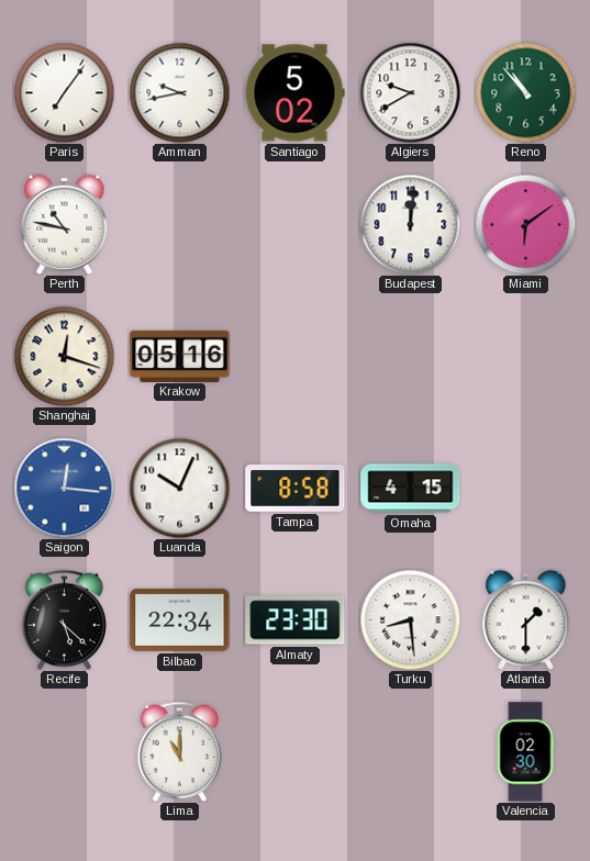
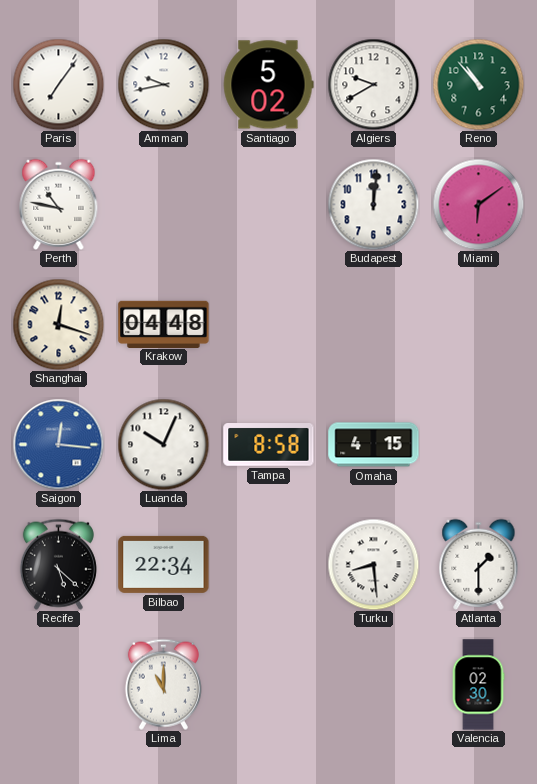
Krakow: 05:16 -> 04:48
Almaty: 23:30 -> none
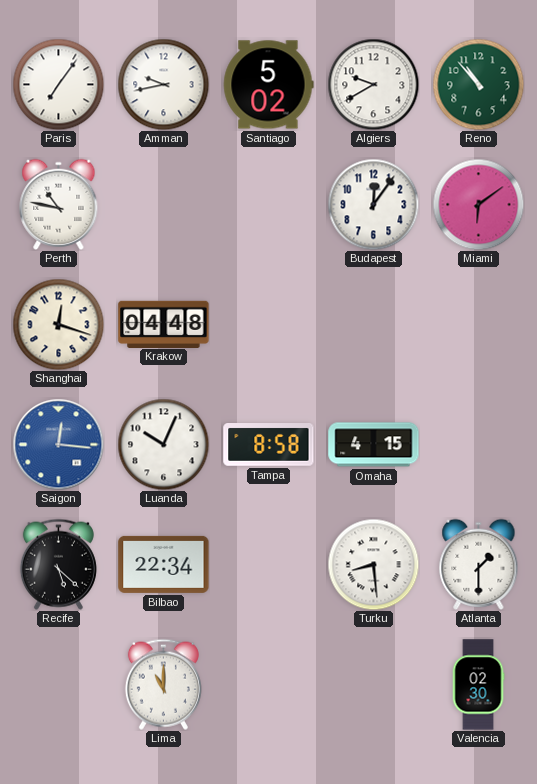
Budapest: 12:01 -> 12:06
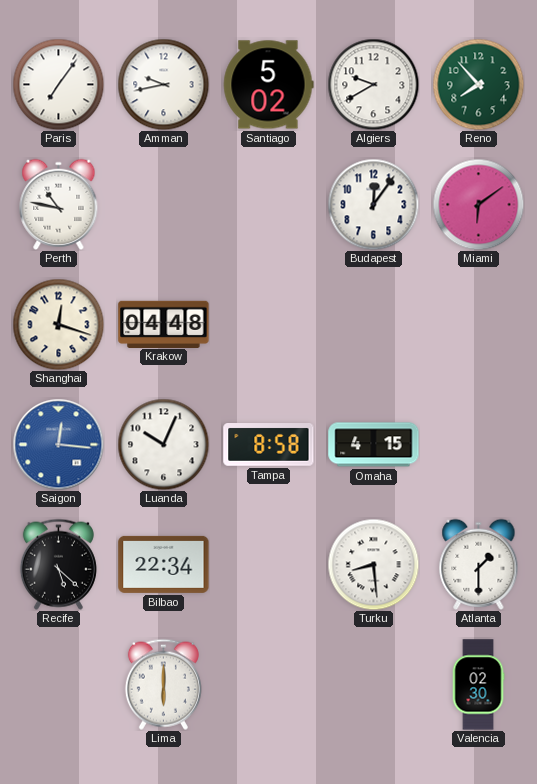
Reno: 10:53 -> 7:53
Lima: 11:00 -> 6:00
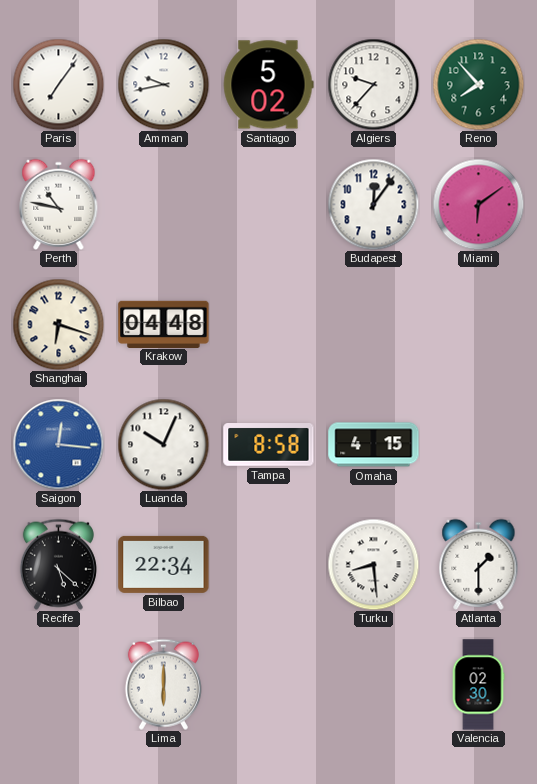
Algiers: 9:40 -> 9:37
Shanghai: 12:18 -> 6:18
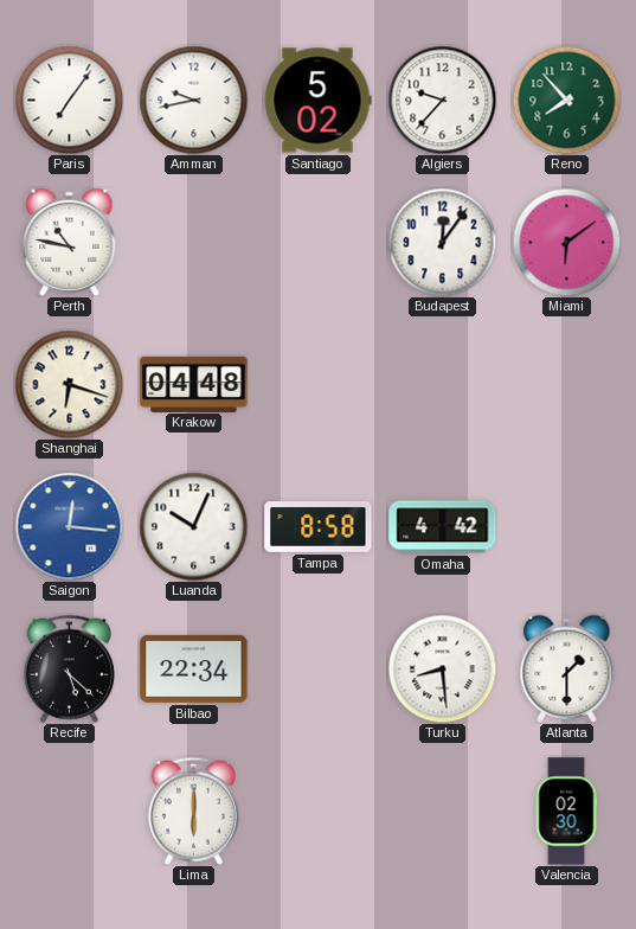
Omaha: 4:15 -> 4:42
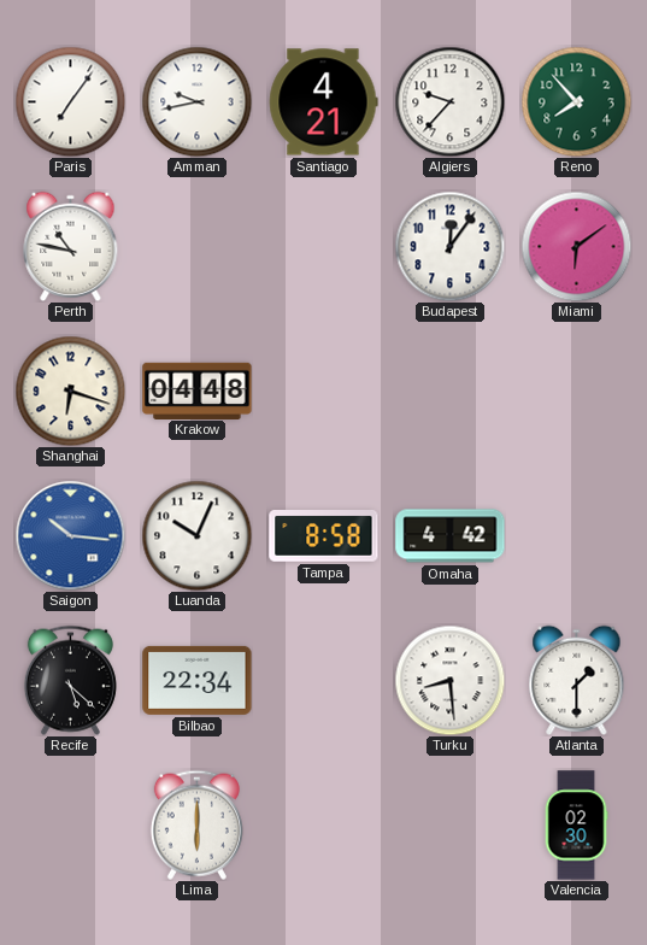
Santiago: 5:02 -> 4:21
Saigon: 12:16 -> 10:16
